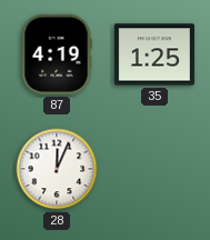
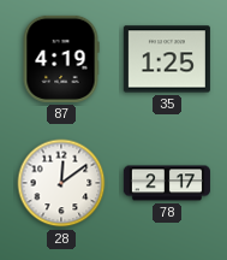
28: 12:04 -> 12:09
78: none -> 2:17
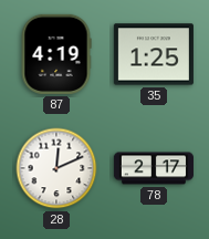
28: 12:09 -> 12:11
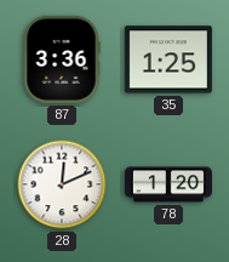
87: 4:19 -> 3:36
78: 2:17 -> 1:20
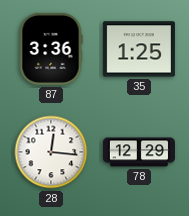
28: 12:11 -> 12:16
78: 1:20 -> 12:29
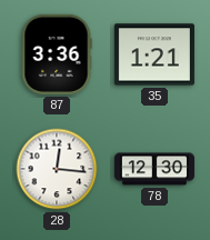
35: 1:25 -> 1:21
78: 12:29 -> 12:30
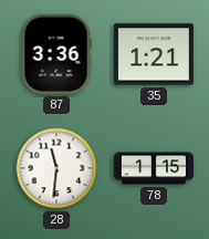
28: 12:16 -> 11:31
78: 12:30 -> 1:15
